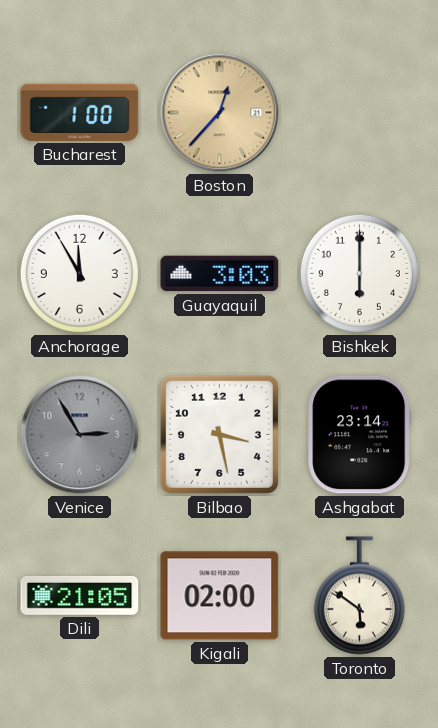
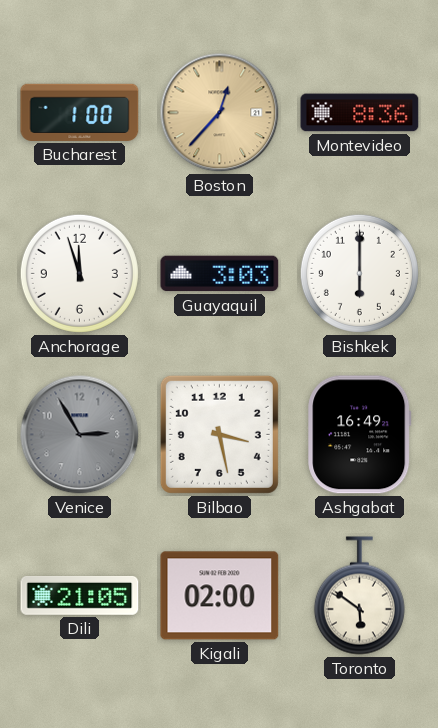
Montevideo: none -> 8:36
Anchorage: 11:55 -> 11:57
Ashgabat: 23:14 -> 16:49
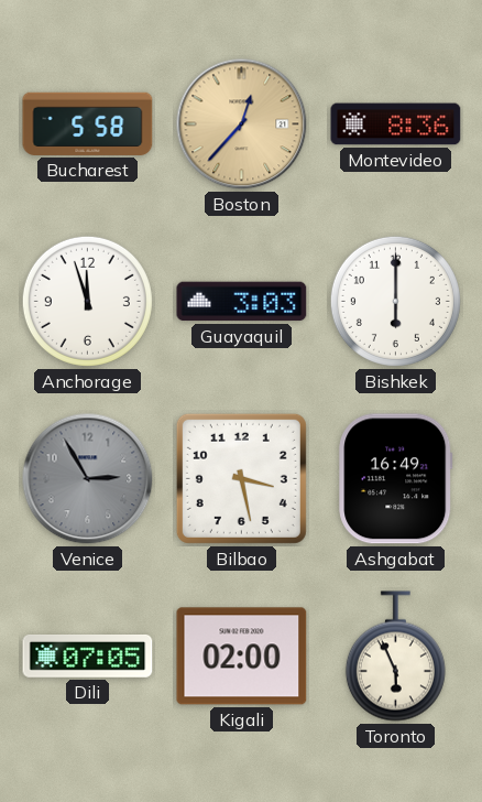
Bucharest: 1:00 -> 5:58
Dili: 21:05 -> 07:05
Toronto: 5:51 -> 5:56
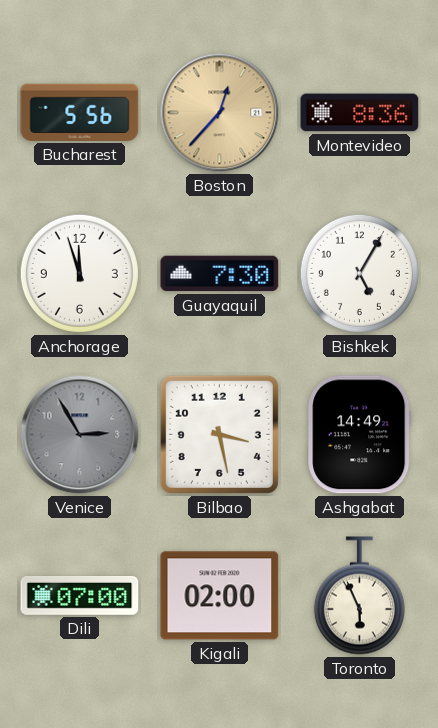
Bucharest: 5:58 -> 5:56
Guayaquil: 3:03 -> 7:30
Bishkek: 6:00 -> 5:05
Ashgabat: 16:49 -> 14:49
Dili: 07:05 -> 07:00
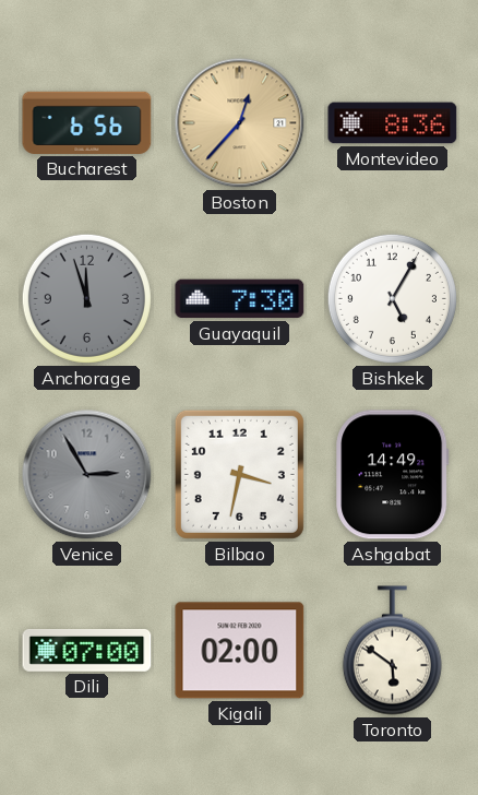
Bucharest: 5:56 -> 6:56
Anchorage dial: white -> grey
Bilbao: 3:28 -> 3:32
Toronto: 5:56 -> 5:51
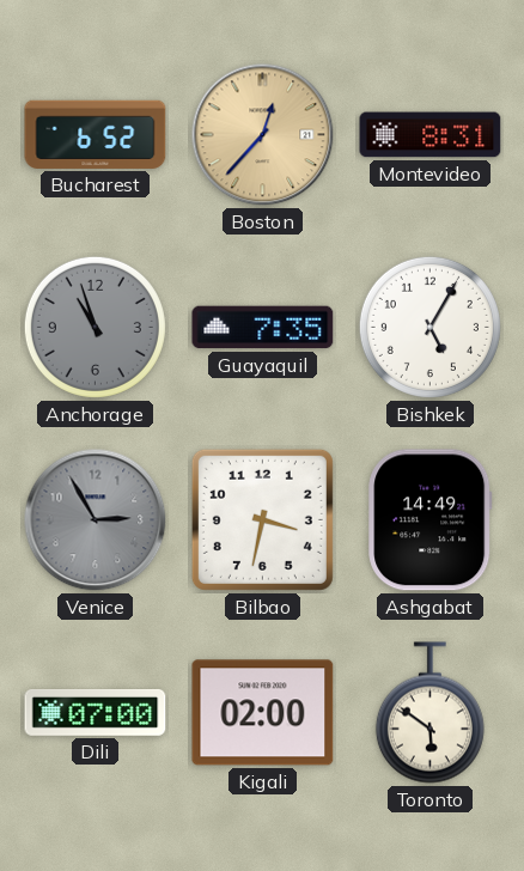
Bucharest: 6:56 -> 6:52
Montevideo: 8:36 -> 8:31
Anchorage: 11:57 -> 10:57
Guayaquil: 7:30 -> 7:35
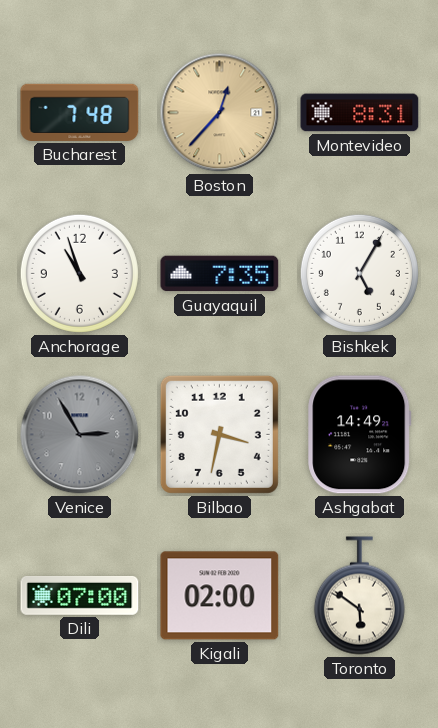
Bucharest: 6:52 -> 7:48
Anchorage dial: grey -> white
